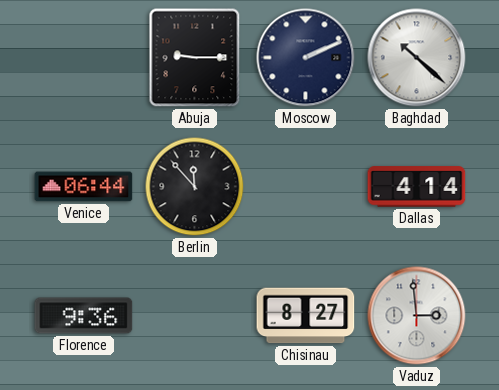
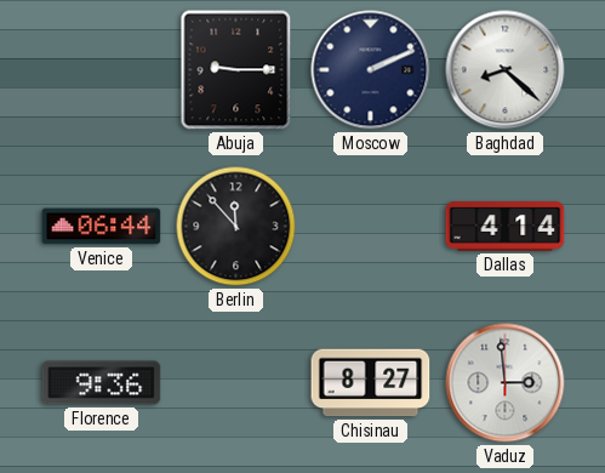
Baghdad: 10:22 -> 8:22
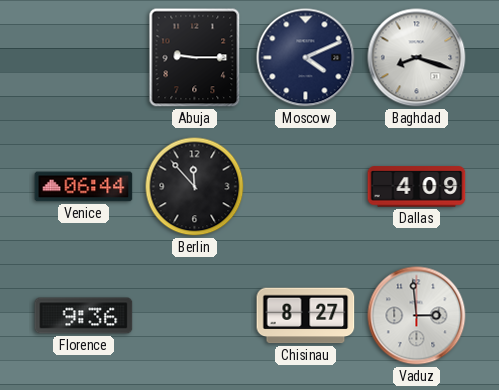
Moscow: 2:11 -> 4:11
Baghdad: 8:22 -> 8:18
Dallas: 4:14 -> 4:09
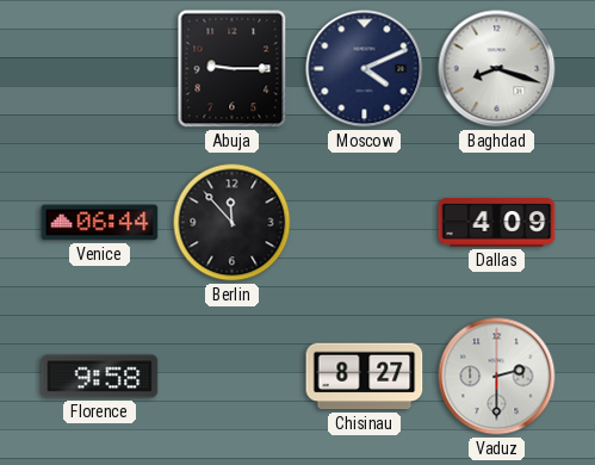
Florence: 9:36 -> 9:58
Vaduz: 2:59 -> 2:30
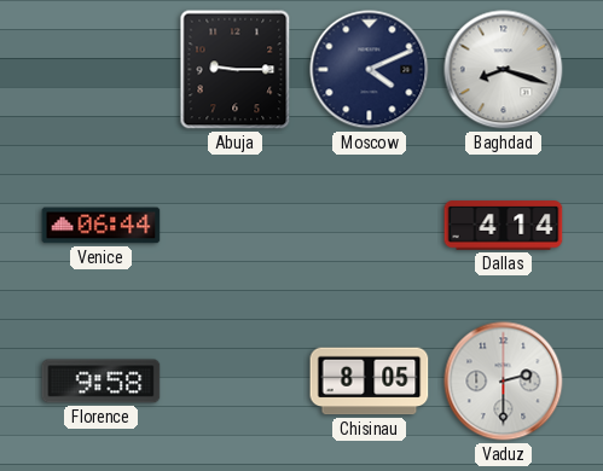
Berlin: 11:53 -> none
Dallas: 4:09 -> 4:14
Chisinau: 8:27 -> 8:05
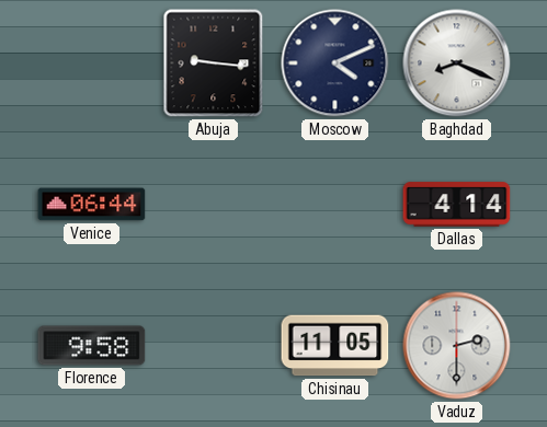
Abuja: 9:15 -> 9:16
Baghdad: 8:18 -> 8:19
Chisinau: 8:05 -> 11:05
